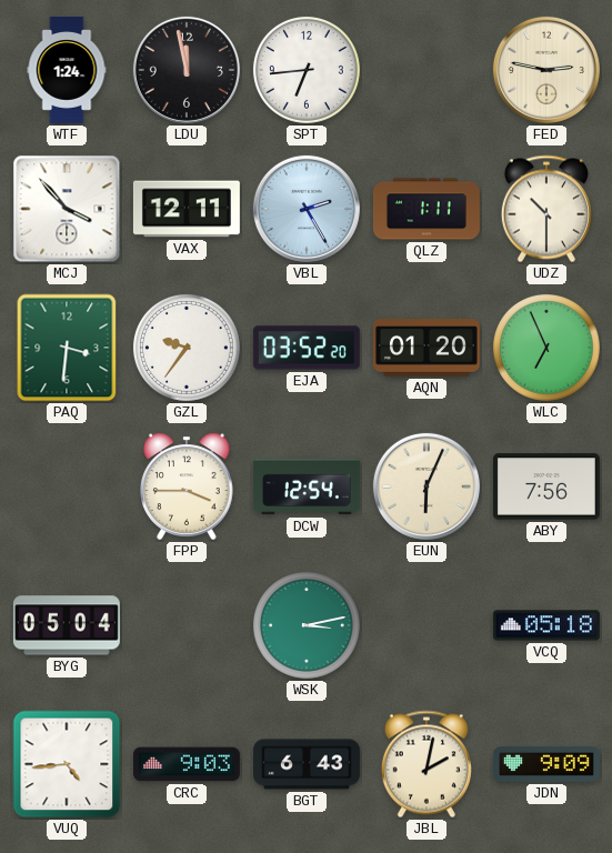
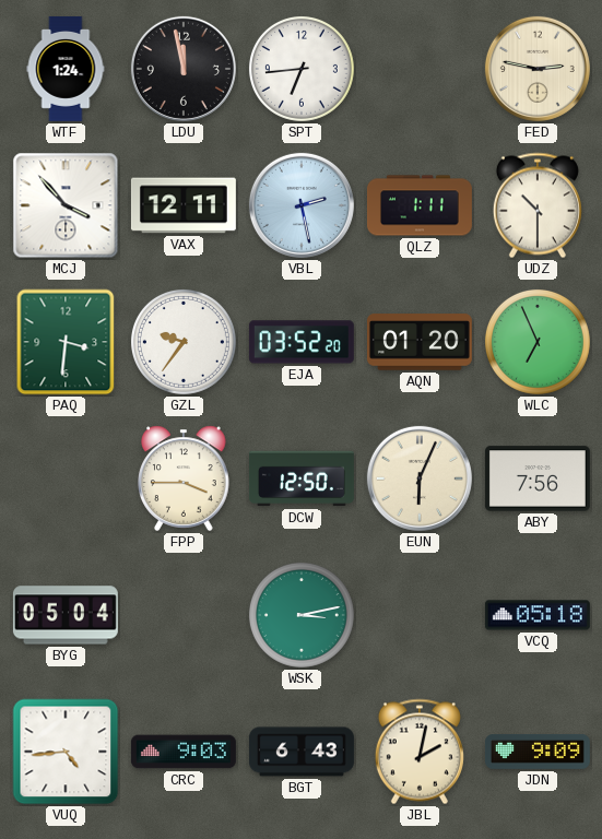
VBL: 2:25 -> 2:28
DCW: 12:54 -> 12:50
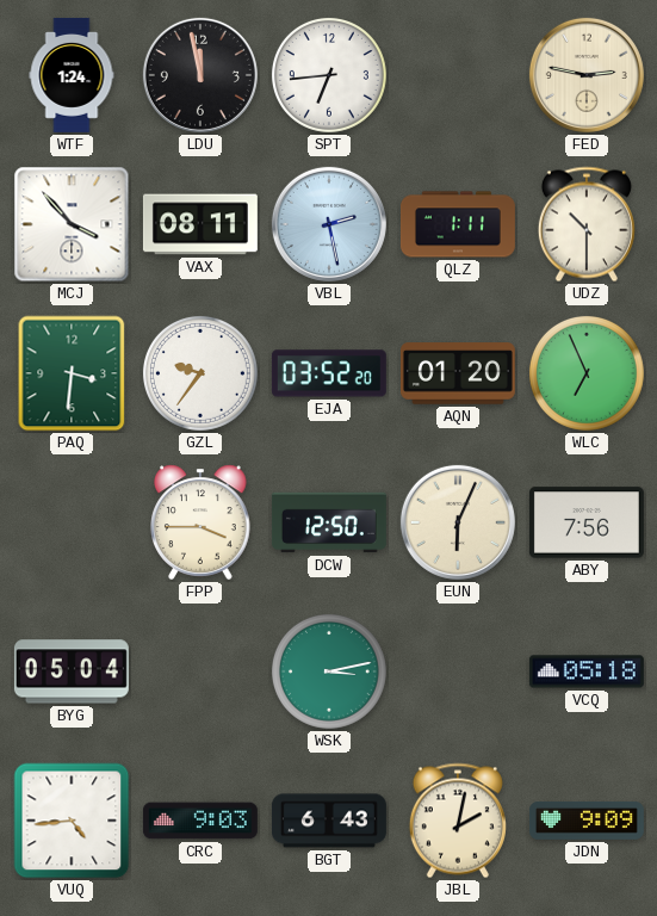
VAX: 12:11 -> 08:11
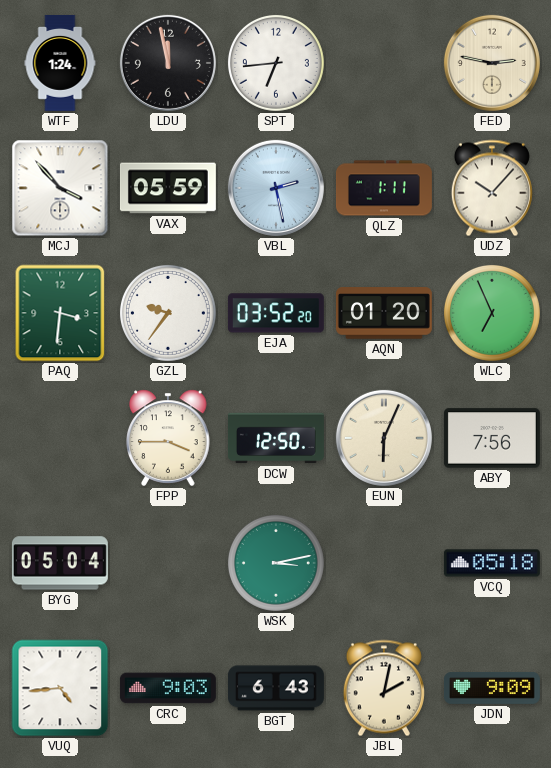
VAX: 08:11 -> 05:59
UDZ: 10:30 -> 10:07
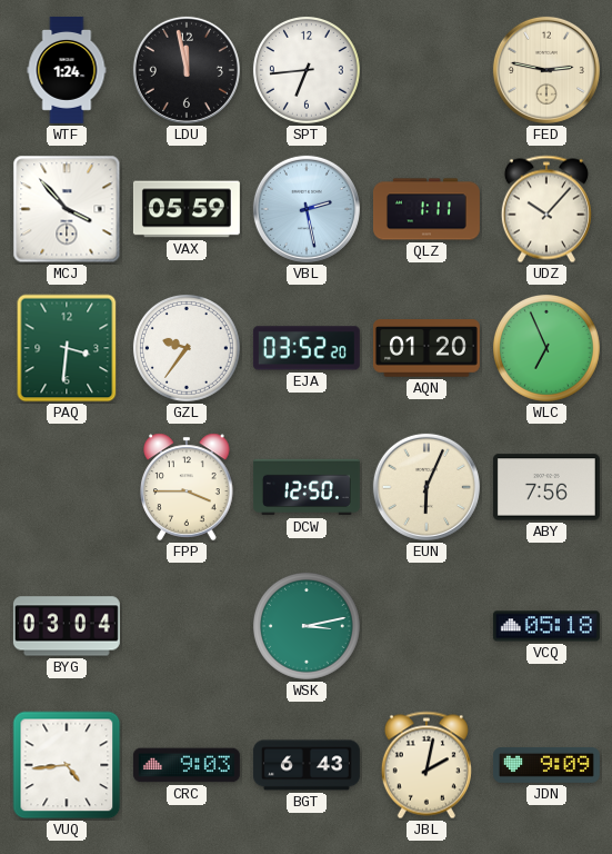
BYG: 05:04 -> 03:04
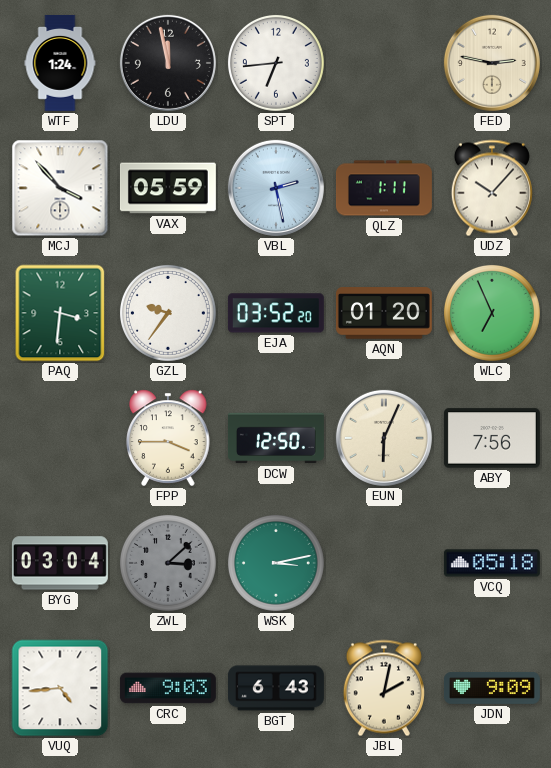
ZWL: none -> 3:08
